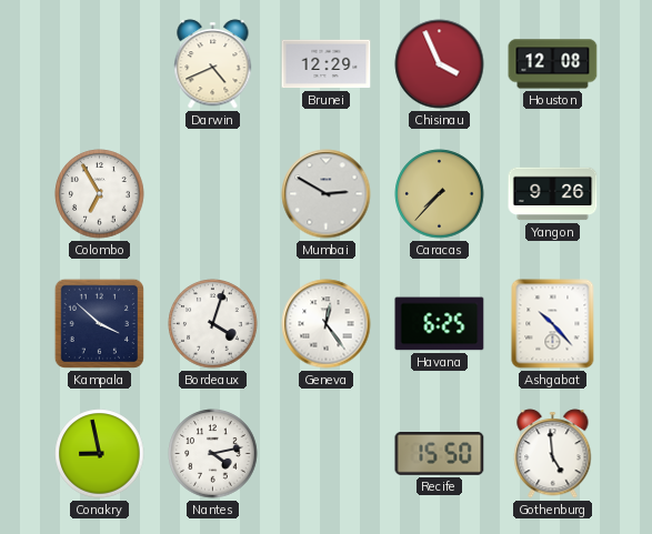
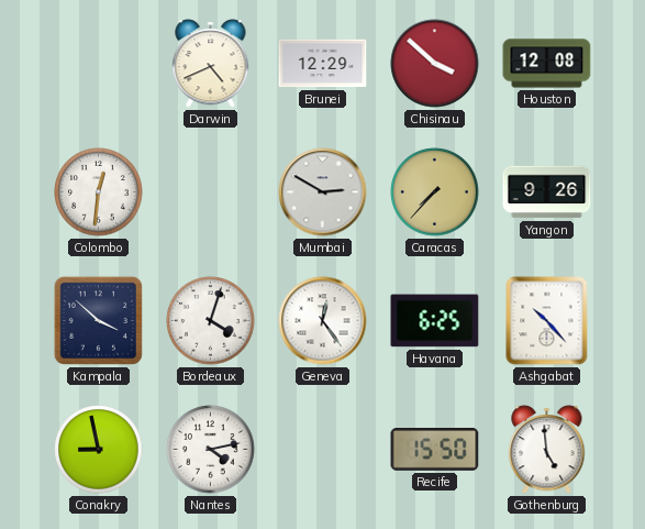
Chisinau: 3:56 -> 3:52
Colombo: 6:55 -> 12:31
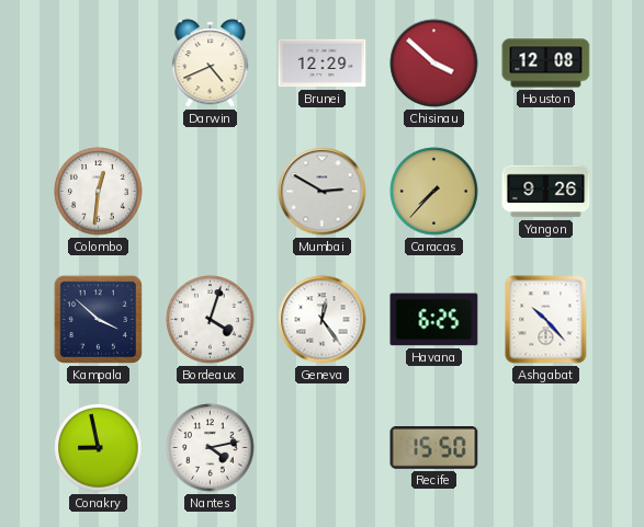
Gothenburg: 4:59 -> none
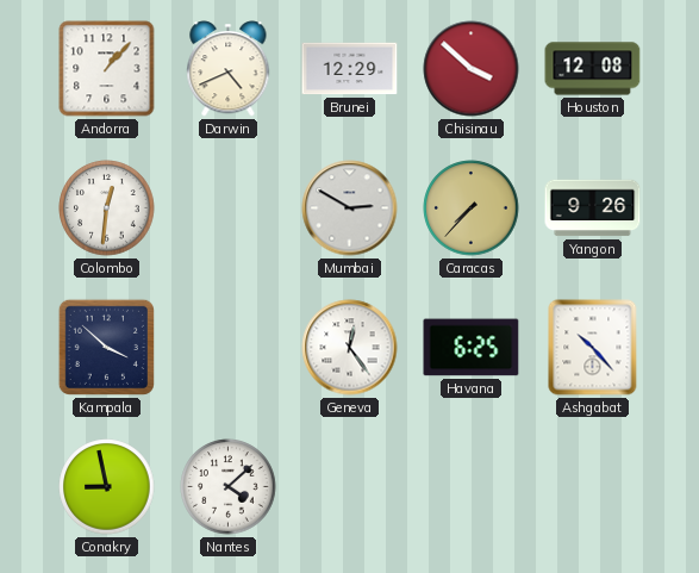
Andorra: none -> 1:07
Bordeaux: 4:03 -> none
Nantes: 4:13 -> 4:08
Recife: 15:50 -> none
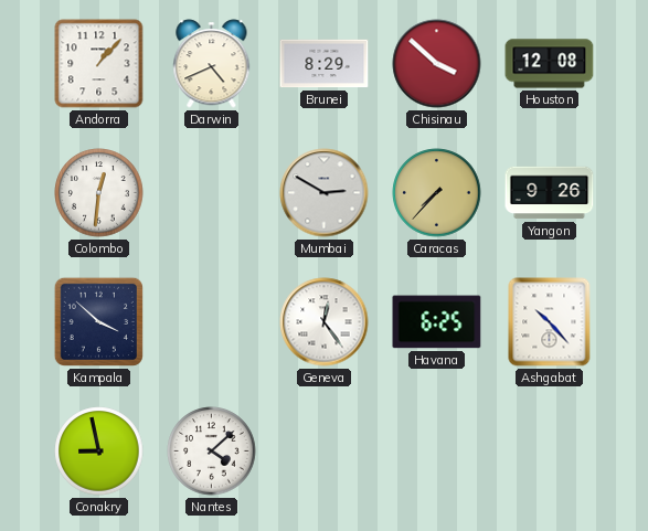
Brunei: 12:29 -> 8:29
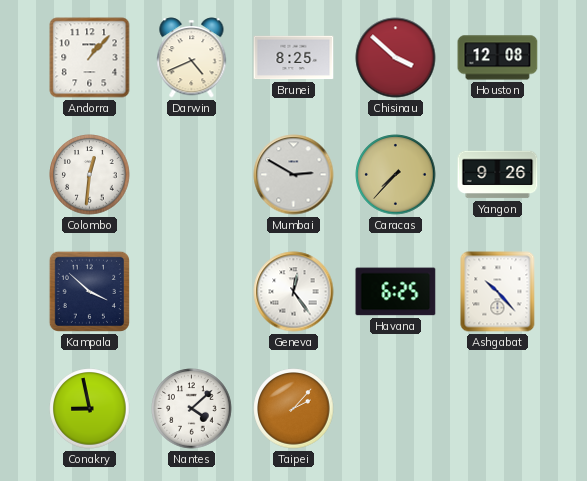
Brunei: 8:29 -> 8:25
Taipei: none -> 2:07
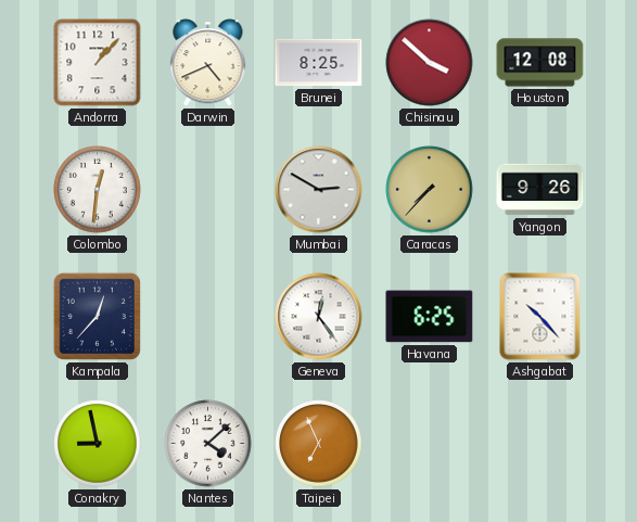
Kampala: 3:52 -> 12:37
Taipei: 2:07 -> 6:56
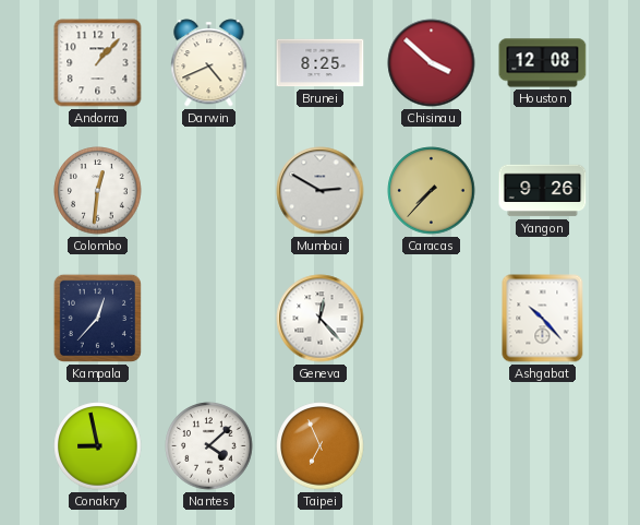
Geneva: 12:24 -> 12:23
Havana: 6:25 -> none
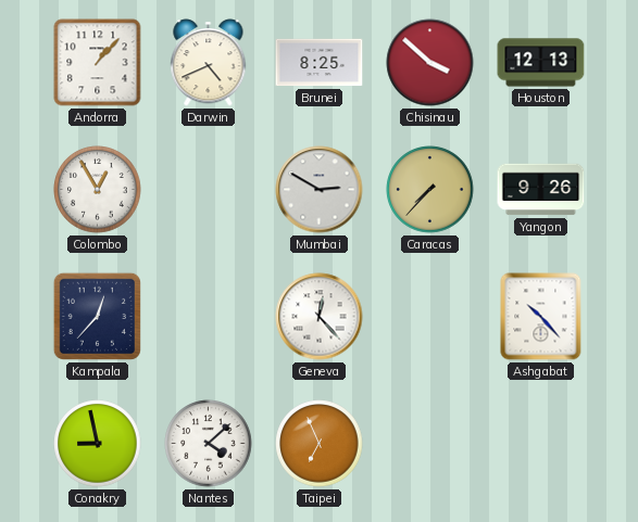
Houston: 12:08 -> 12:13
Colombo: 12:31 -> 12:55
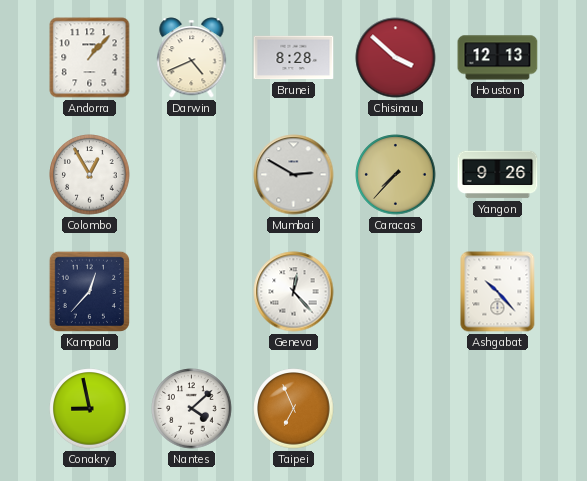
Brunei: 8:25 -> 8:28
